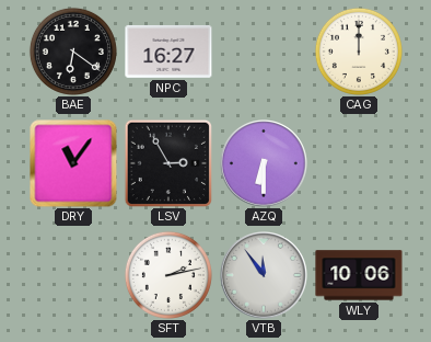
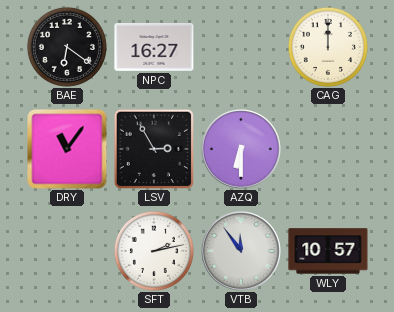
WLY: 10:06 -> 10:57
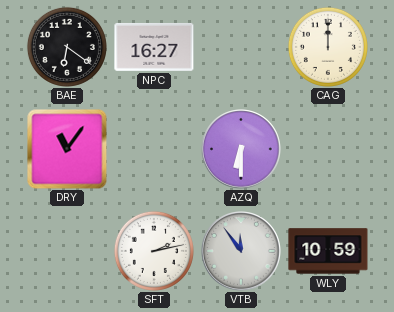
LSV: 2:55 -> none
WLY: 10:57 -> 10:59
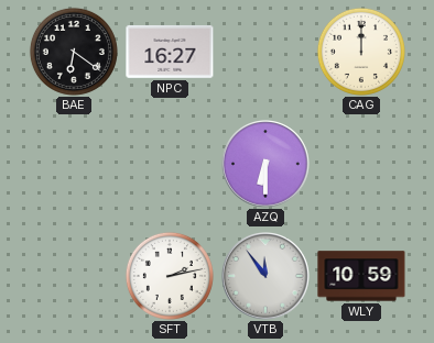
DRY: 11:06 -> none
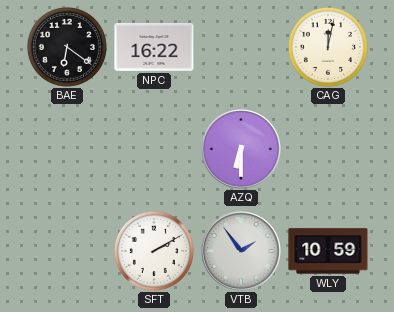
NPC: 16:27 -> 16:22
CAG: 12:00 -> 12:02
SFT: 2:13 -> 2:10
VTB: 11:54 -> 1:54
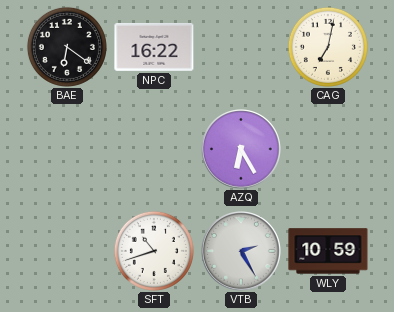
CAG: 12:02 -> 7:02
AZQ: 6:30 -> 6:25
SFT: 2:10 -> 10:42
VTB: 1:54 -> 2:25
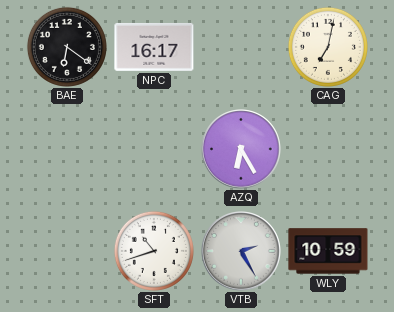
NPC: 16:22 -> 16:17
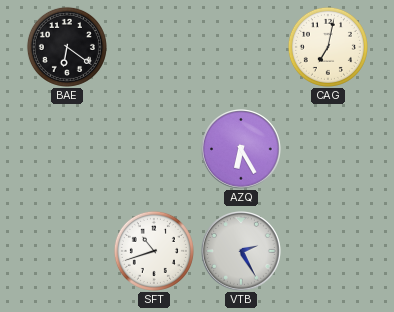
NPC: 16:17 -> none
WLY: 10:59 -> none
